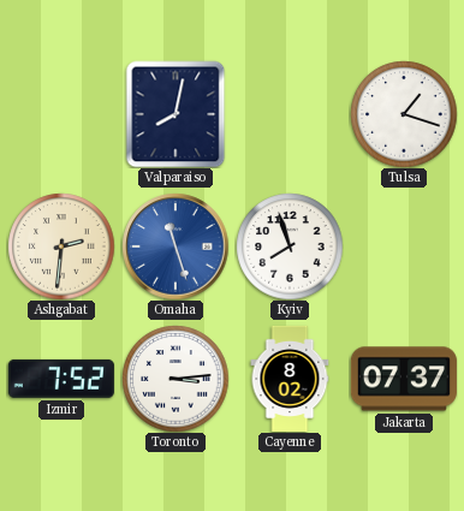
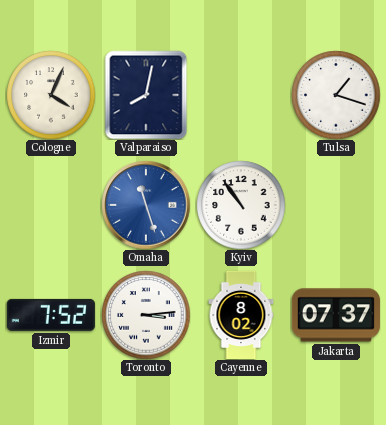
Cologne: none -> 4:04
Ashgabat: 2:31 -> none
Kyiv: 7:57 -> 10:54
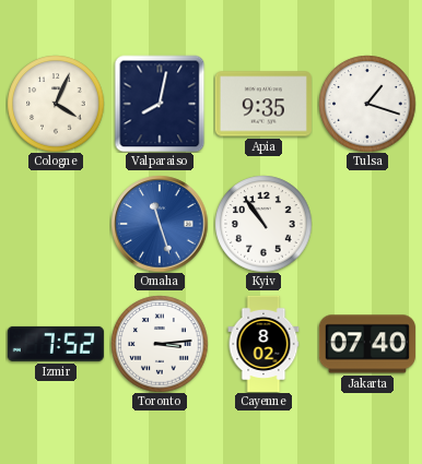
Apia: none -> 9:35
Jakarta: 07:37 -> 07:40
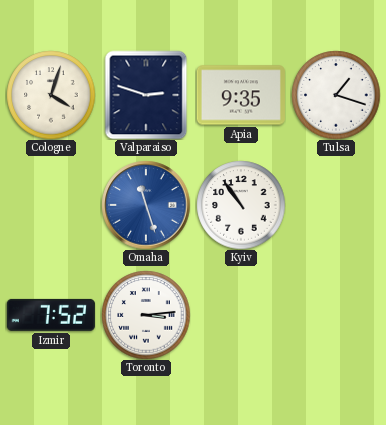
Cologne: 4:04 -> 4:03
Valparaiso: 8:02 -> 2:48
Cayenne: 8:02 -> none
Jakarta: 07:40 -> none
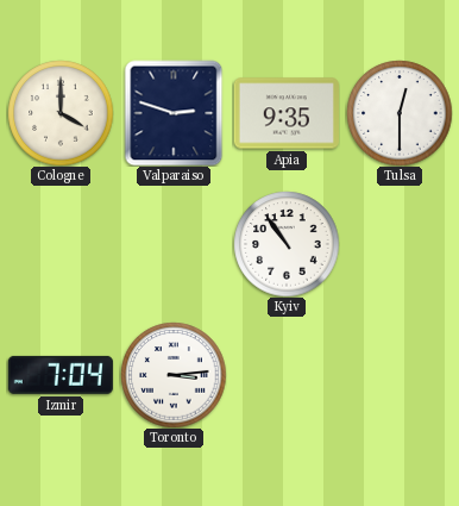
Cologne: 4:03 -> 4:00
Tulsa: 1:18 -> 12:30
Omaha: 11:27 -> none
Izmir: 7:52 -> 7:04
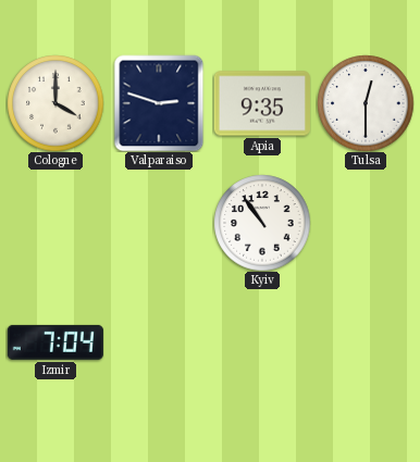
Toronto: 3:14 -> none
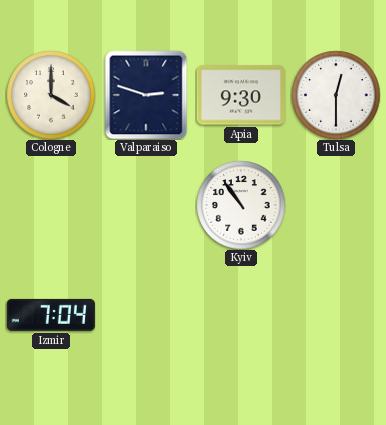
Apia: 9:35 -> 9:30
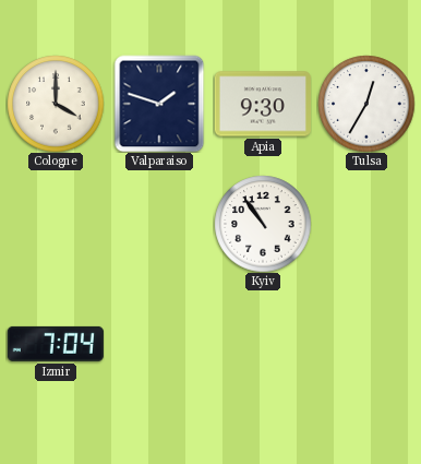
Valparaiso: 2:48 -> 1:48
Tulsa: 12:30 -> 12:35
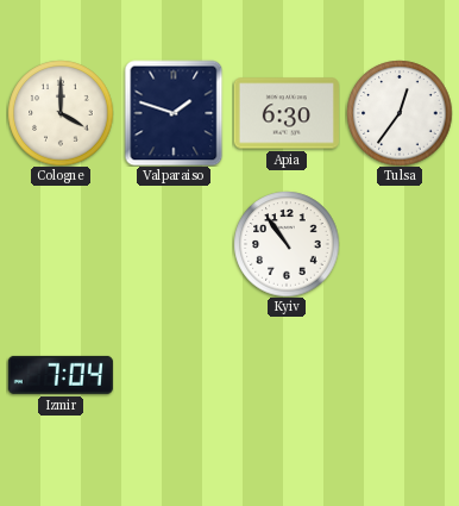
Apia: 9:30 -> 6:30
Tulsa: 12:35 -> 12:36
